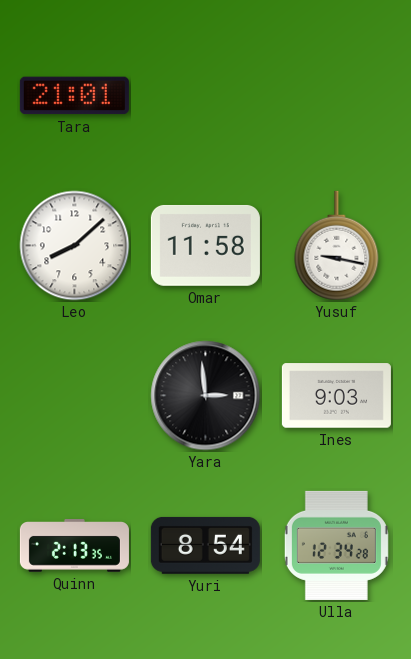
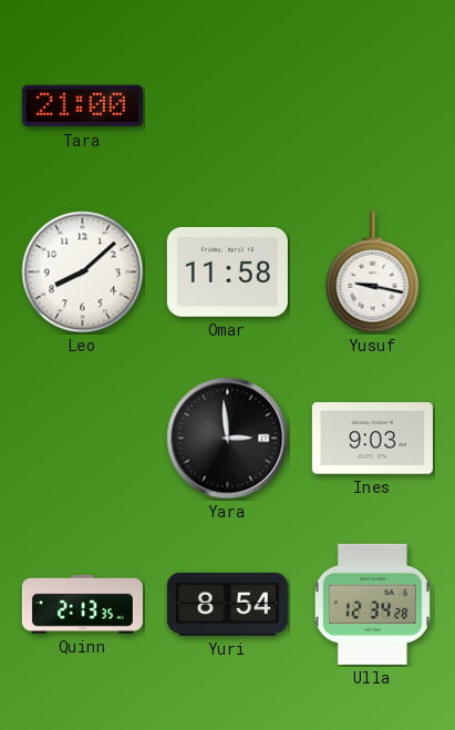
Tara: 21:01 -> 21:00
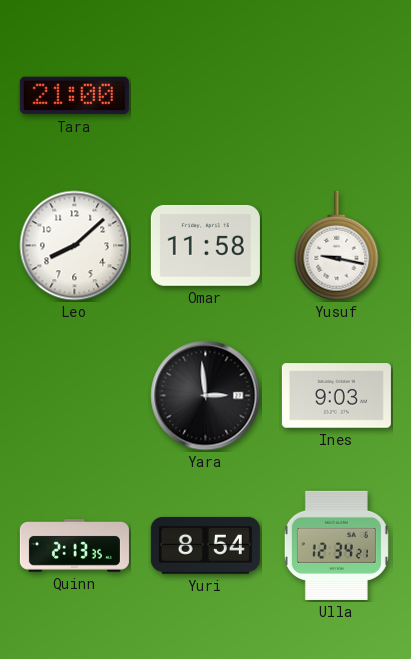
Ulla: 12:34:28 -> 12:34:21
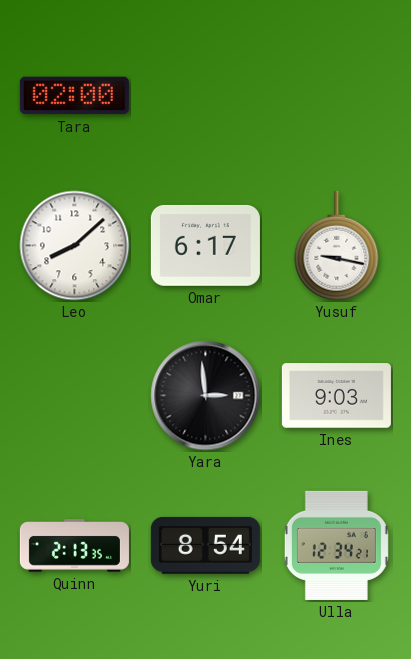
Tara: 21:00 -> 02:00
Omar: 11:58 -> 6:17
